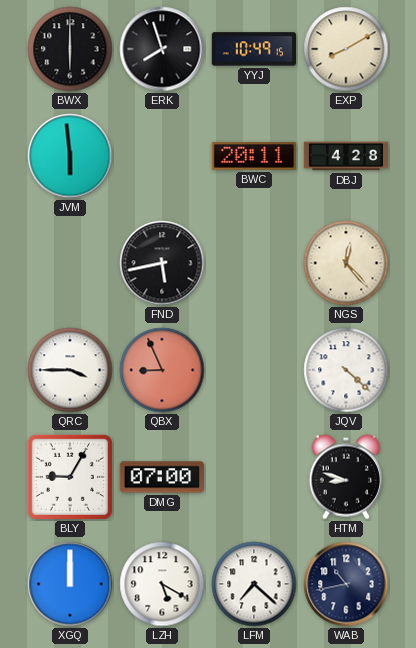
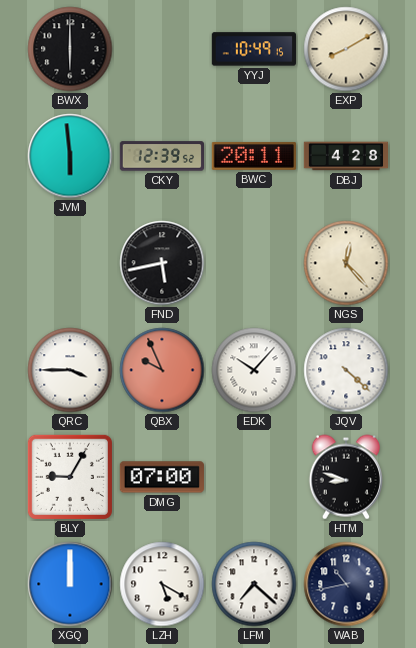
ERK: 7:57 -> none
CKY: none -> 12:39
QBX: 8:56 -> 9:56
EDK: none -> 10:07
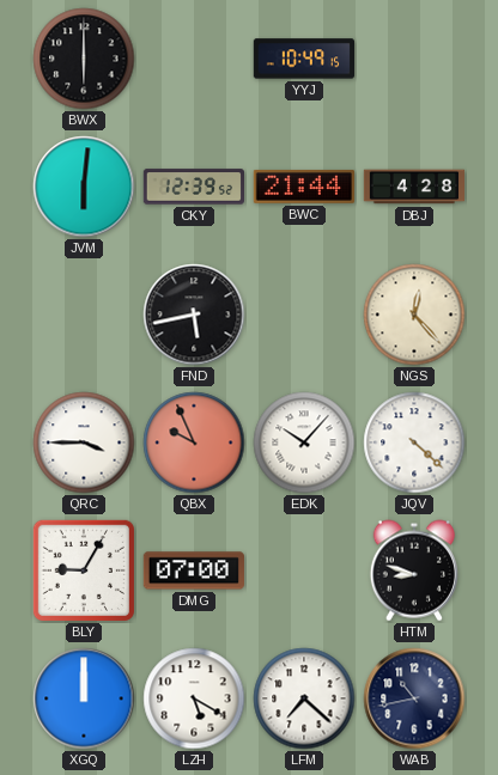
EXP: 8:10 -> none
JVM: 5:59 -> 6:01
BWC: 20:11 -> 21:44
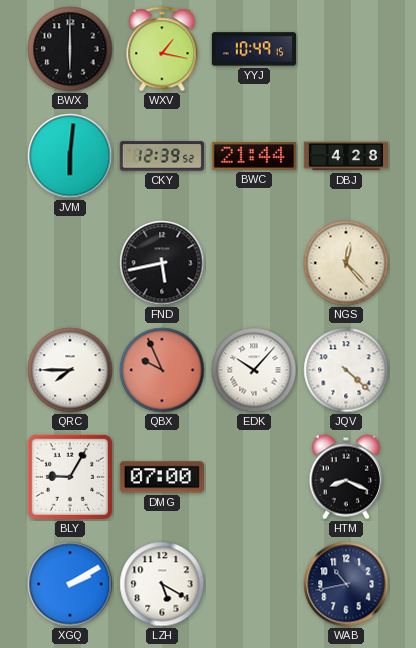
WXV: none -> 1:17
QRC: 3:45 -> 7:45
HTM: 8:48 -> 8:19
XGQ: 12:00 -> 2:10
LFM: 7:22 -> none
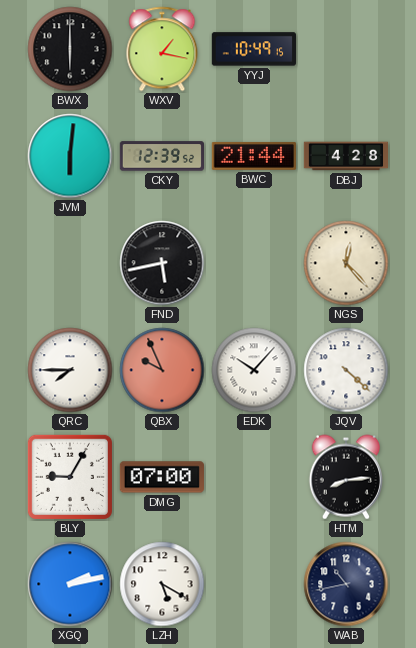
HTM: 8:19 -> 8:14
XGQ: 2:10 -> 2:13
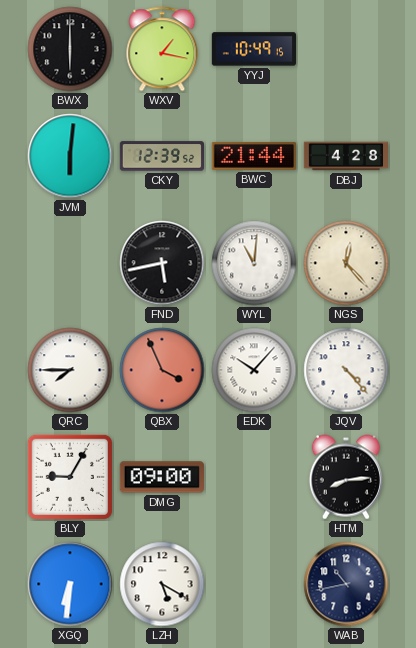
WYL: none -> 11:01
QBX: 9:56 -> 3:56
JQV: 4:22 -> 4:23
DMG: 07:00 -> 09:00
XGQ: 2:13 -> 6:31
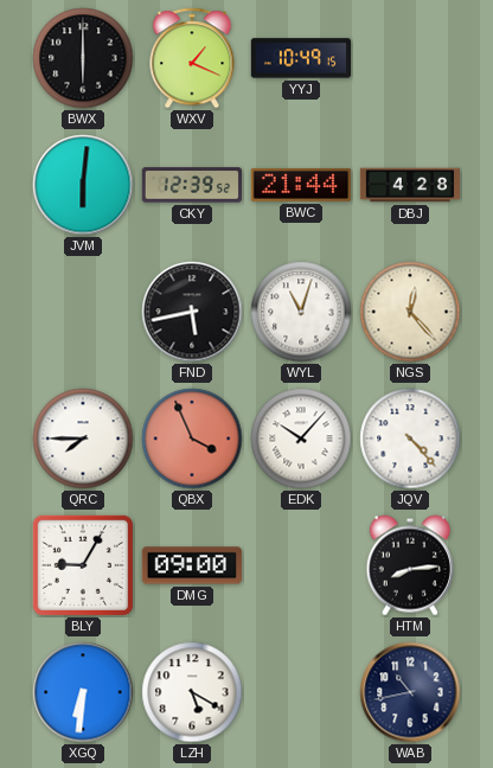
WXV: 1:17 -> 1:19
WYL: 11:01 -> 11:03
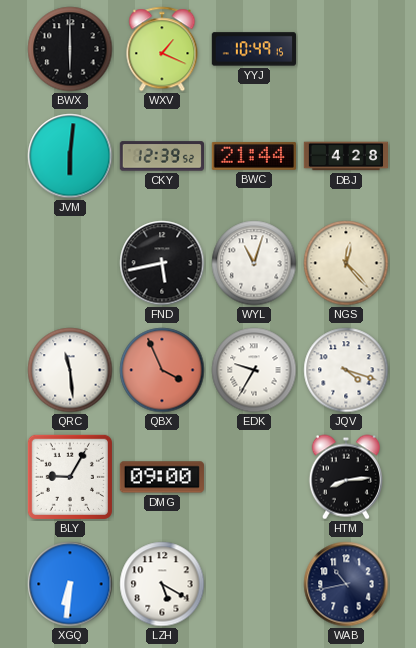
QRC: 7:45 -> 11:29
EDK: 10:07 -> 9:35
JQV: 4:23 -> 4:18
